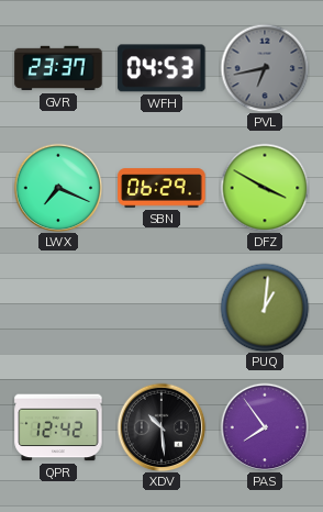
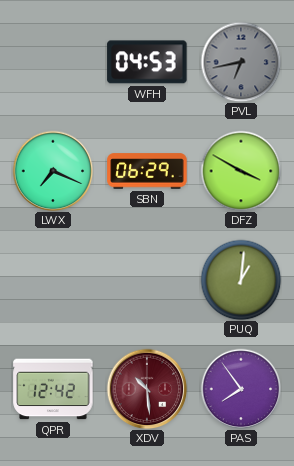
GVR: 23:37 -> none
XDV dial: black -> burgundy
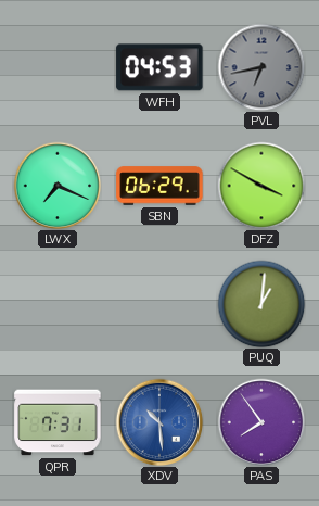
QPR: 12:42 -> 7:31
XDV dial: burgundy -> blue
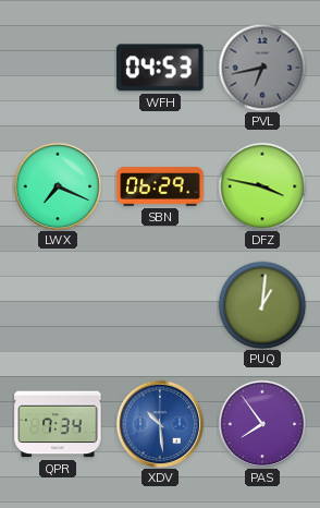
DFZ: 3:50 -> 3:47
QPR: 7:31 -> 7:34
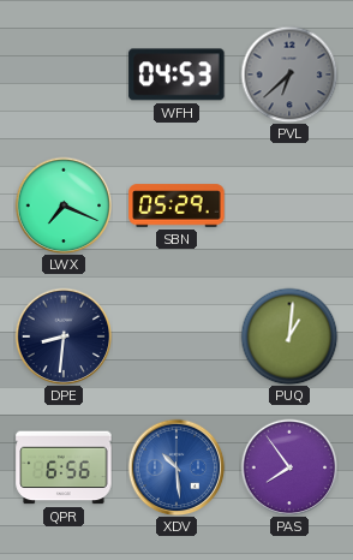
PVL: 6:43 -> 6:38
SBN: 06:29 -> 05:29
DFZ: 3:47 -> none
DPE: none -> 8:31
QPR: 7:34 -> 6:56
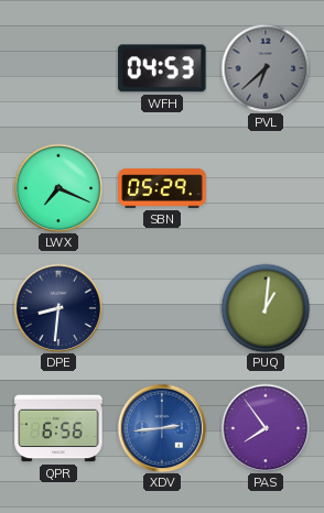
XDV: 10:29 -> 2:44
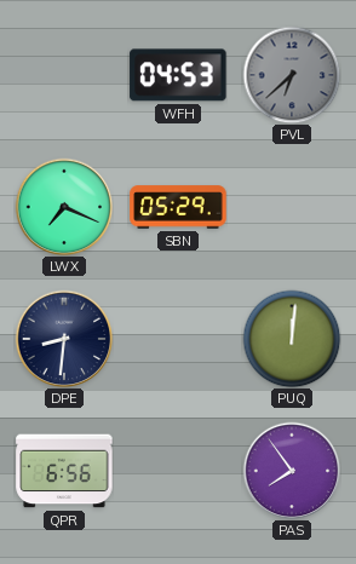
PUQ: 1:01 -> 12:01
XDV: 2:44 -> none
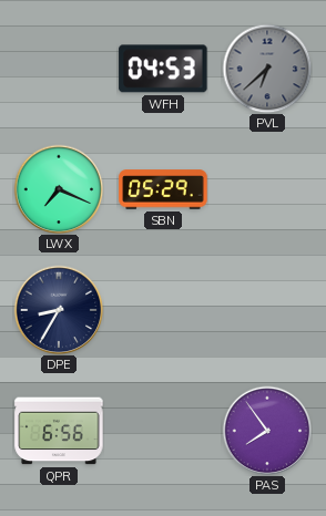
DPE: 8:31 -> 8:35
PUQ: 12:01 -> none
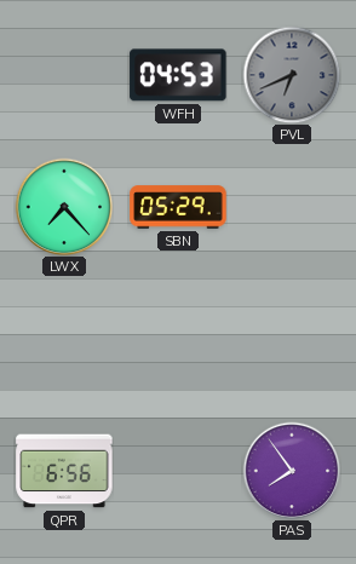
PVL: 6:38 -> 6:41
LWX: 7:19 -> 7:23
DPE: 8:35 -> none
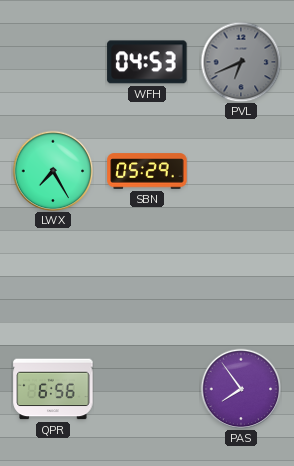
LWX: 7:23 -> 7:25
